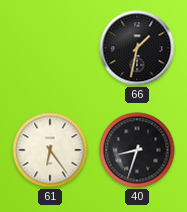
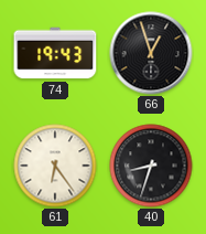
74: none -> 19:43
66: 1:32 -> 12:57
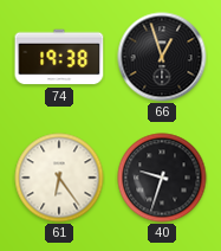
74: 19:43 -> 19:38
40: 8:33 -> 9:33
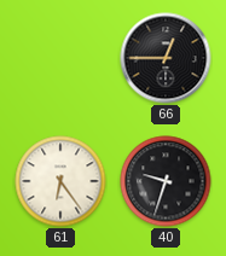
74: 19:38 -> none
66: 12:57 -> 12:45
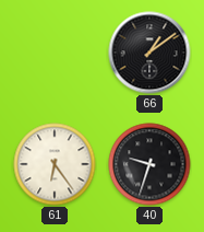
66: 12:45 -> 1:09
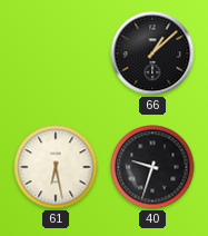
66: 1:09 -> 1:08
61: 6:24 -> 6:28
